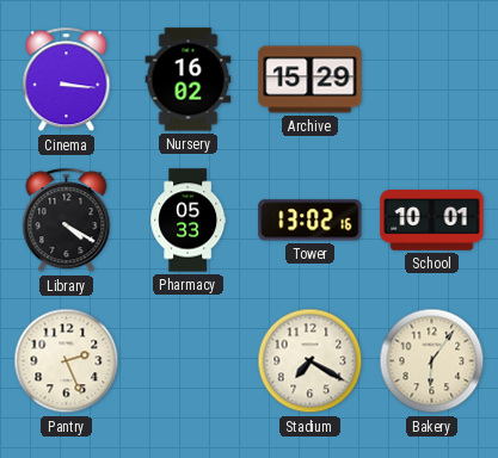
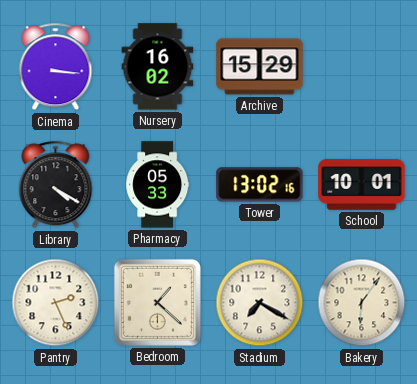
Bedroom: none -> 1:22
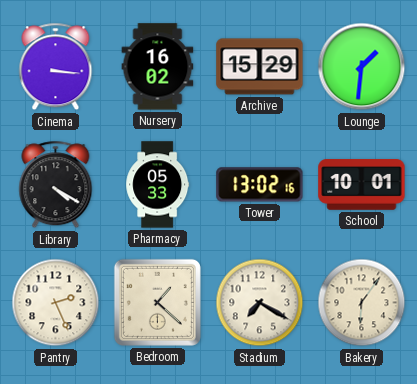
Lounge: none -> 1:31
